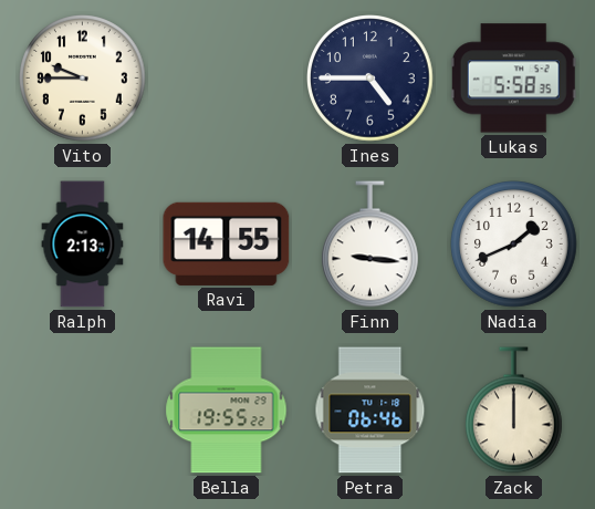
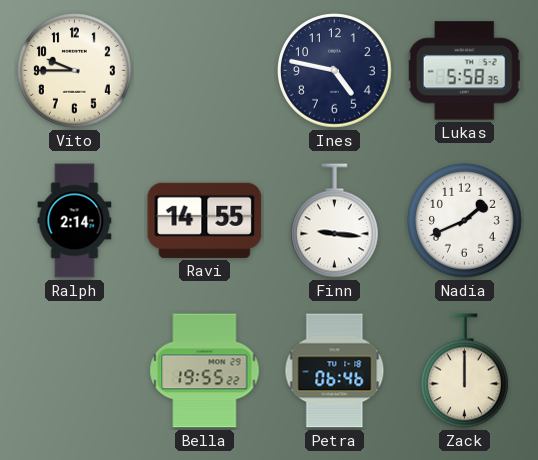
Ines: 4:45 -> 4:47
Ralph: 2:13 -> 2:14
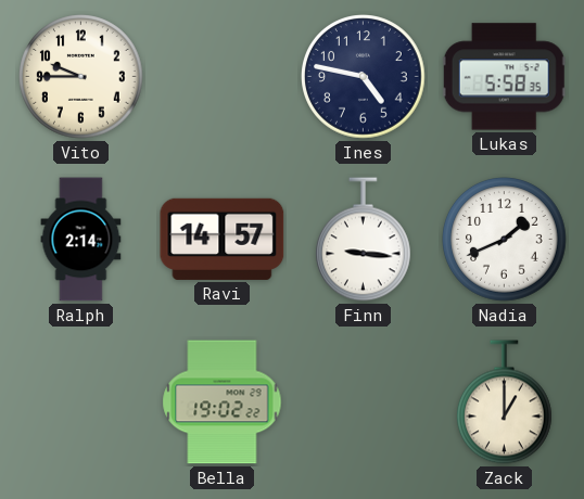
Ravi: 14:55 -> 14:57
Bella: 19:55 -> 19:02
Petra: 06:46 -> none
Zack: 12:00 -> 1:00
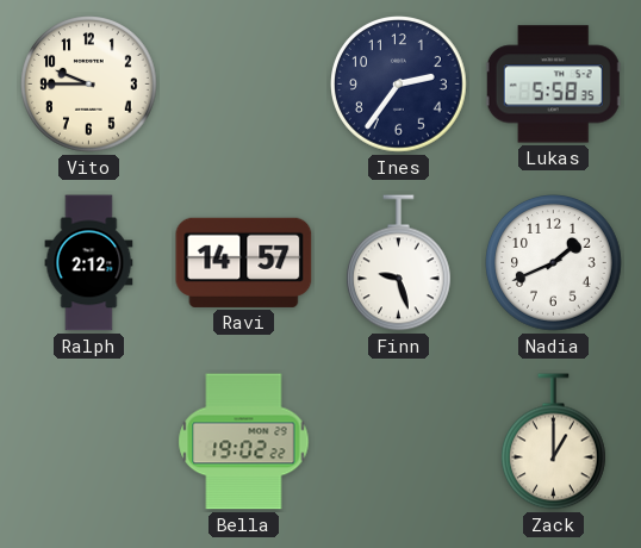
Ines: 4:47 -> 2:36
Ralph: 2:14 -> 2:12
Finn: 9:16 -> 9:27
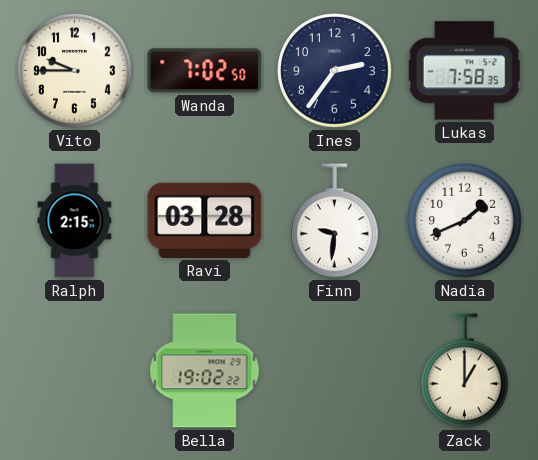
Wanda: none -> 7:02
Lukas: 5:58 -> 7:58
Ralph: 2:12 -> 2:15
Ravi: 14:57 -> 03:28
Finn: 9:27 -> 9:31
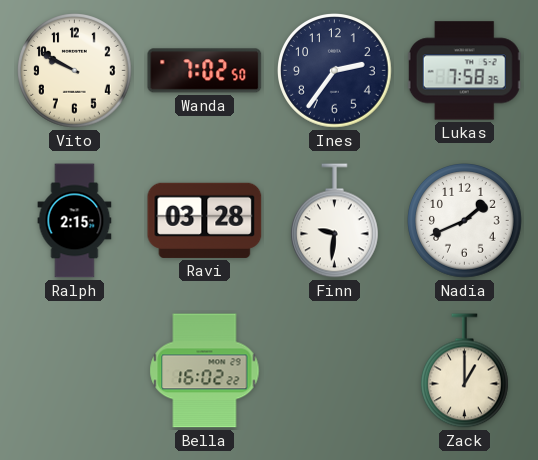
Vito: 9:45 -> 9:50
Bella: 19:02 -> 16:02
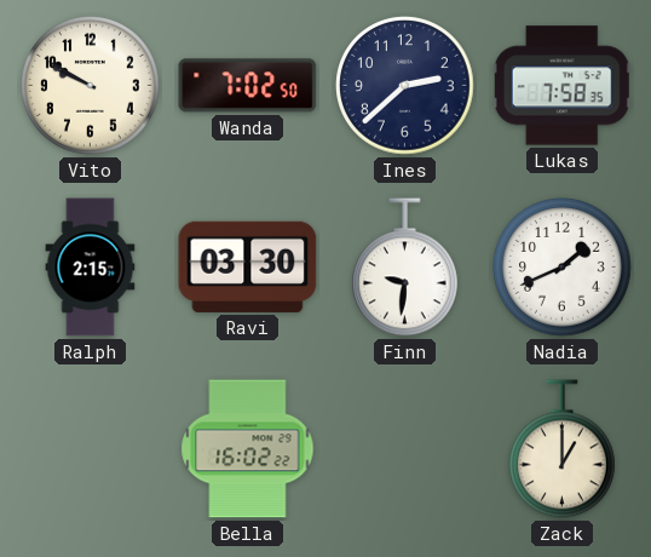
Ines: 2:36 -> 2:38
Ravi: 03:28 -> 03:30
